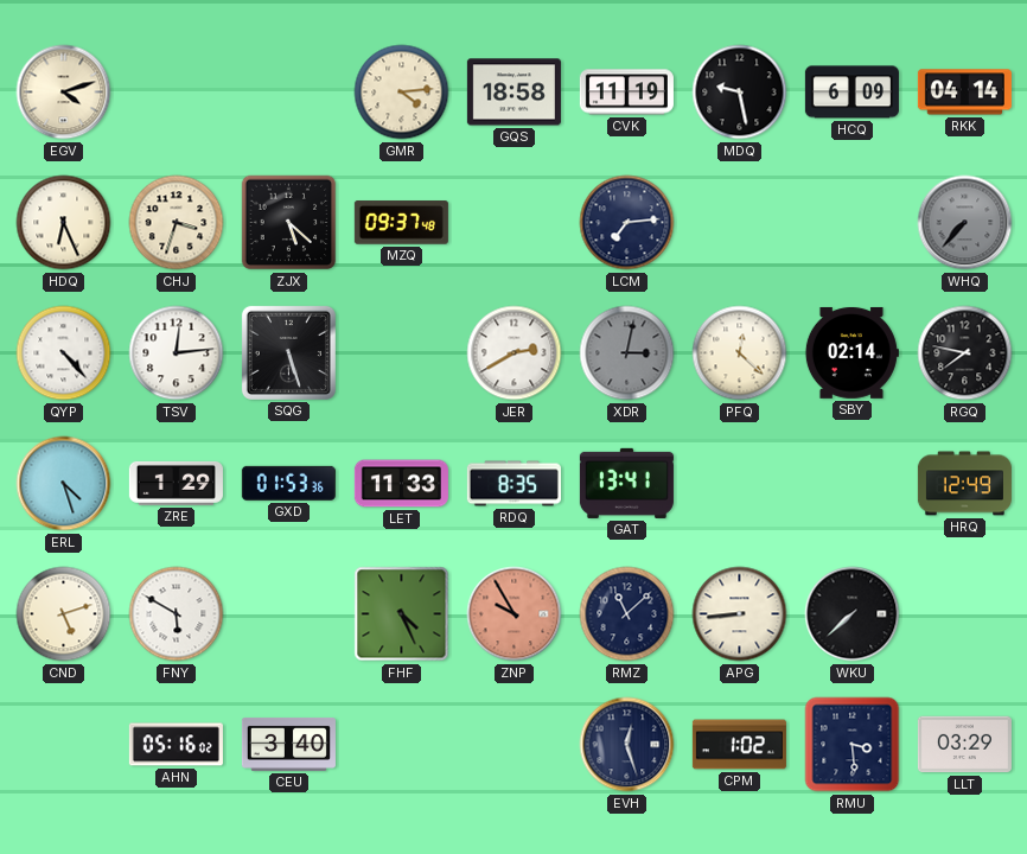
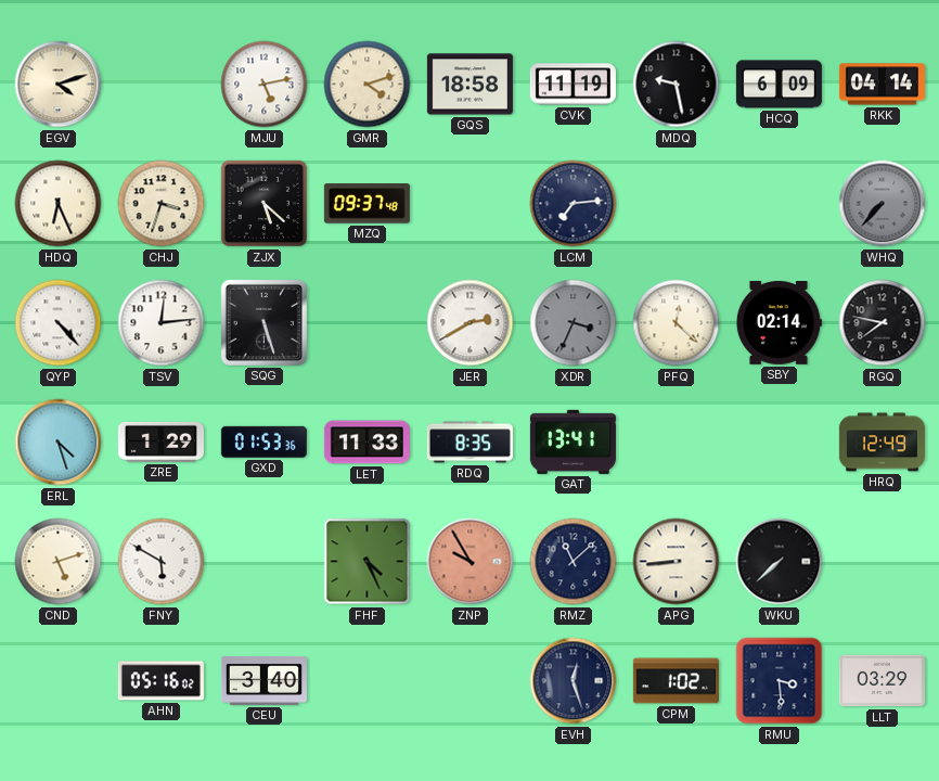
MJU: none -> 5:13
GMR: 4:14 -> 4:12
XDR: 3:02 -> 3:34
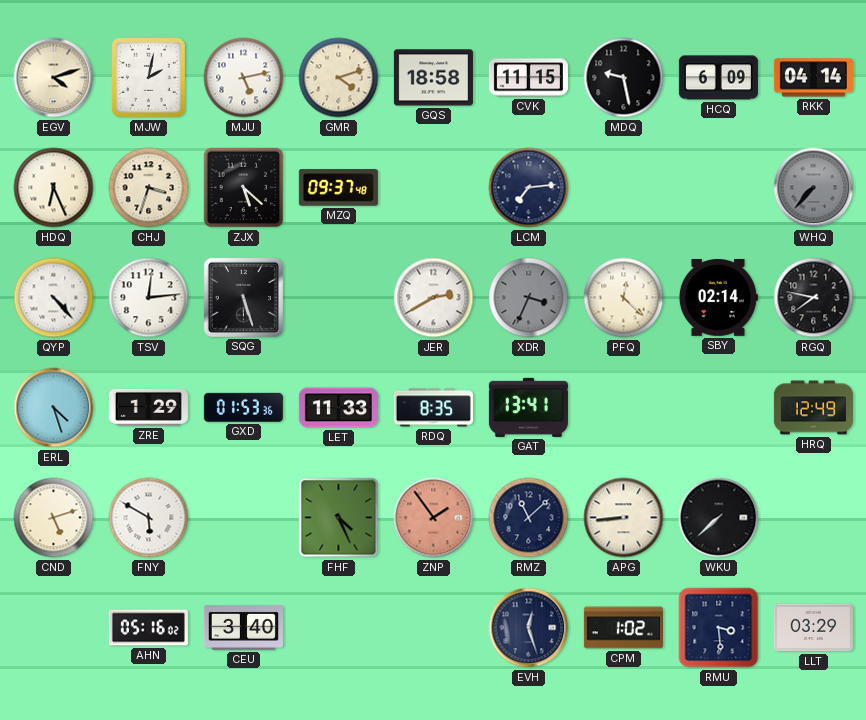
MJW: none -> 2:02
CVK: 11:19 -> 11:15
ZNP: 9:55 -> 1:54
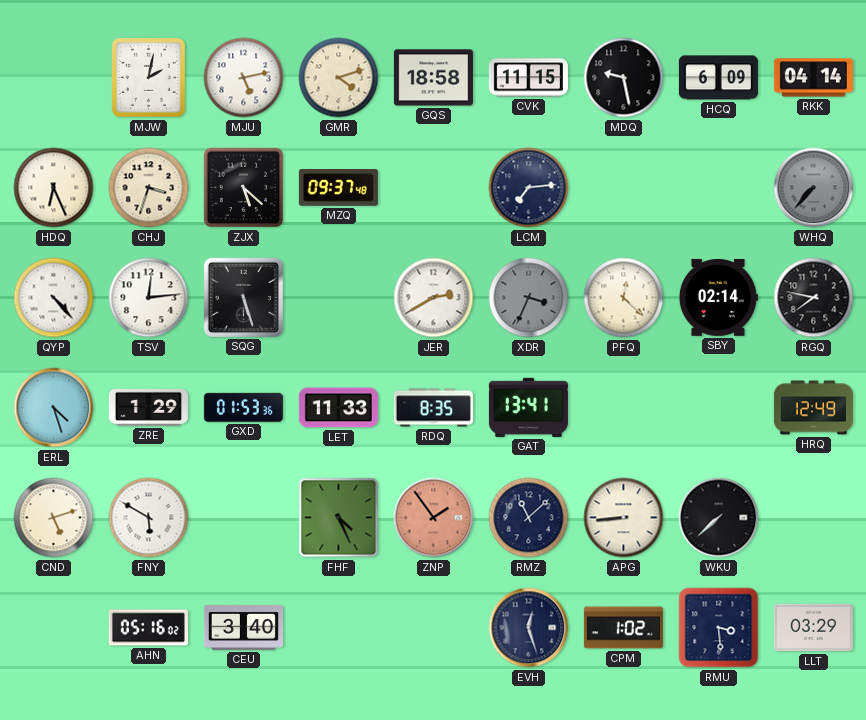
EGV: 4:12 -> none
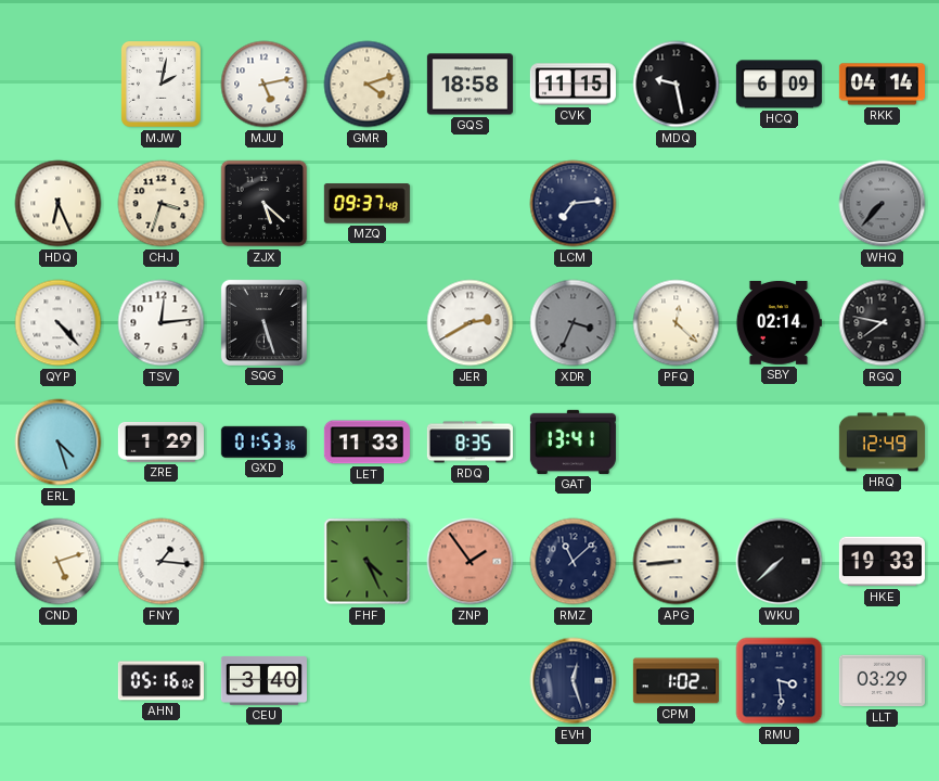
FNY: 5:50 -> 1:16
HKE: none -> 19:33
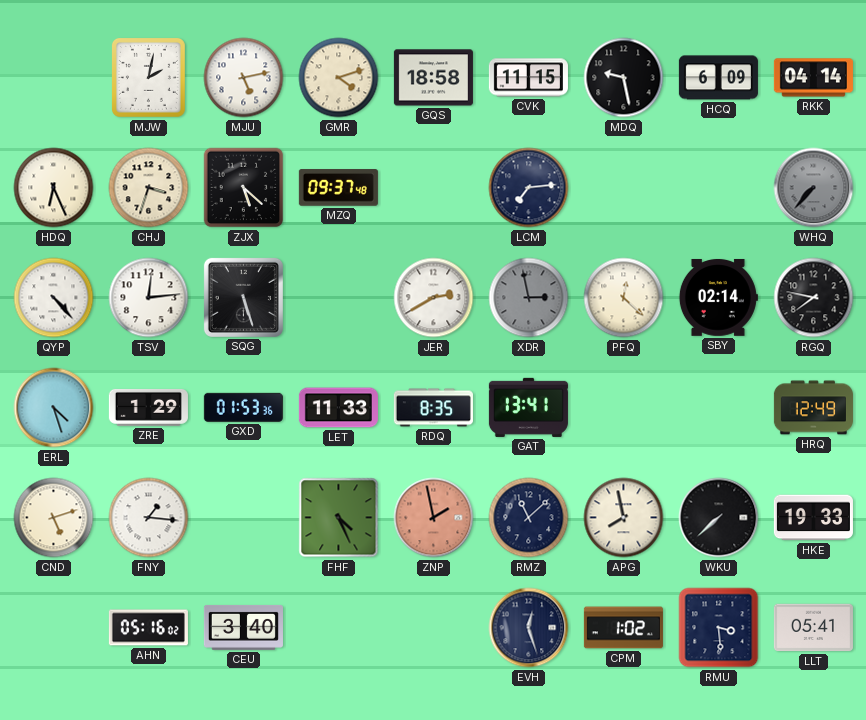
XDR: 3:34 -> 2:58
ZNP: 1:54 -> 1:58
APG: 8:44 -> 7:58
LLT: 03:29 -> 05:41
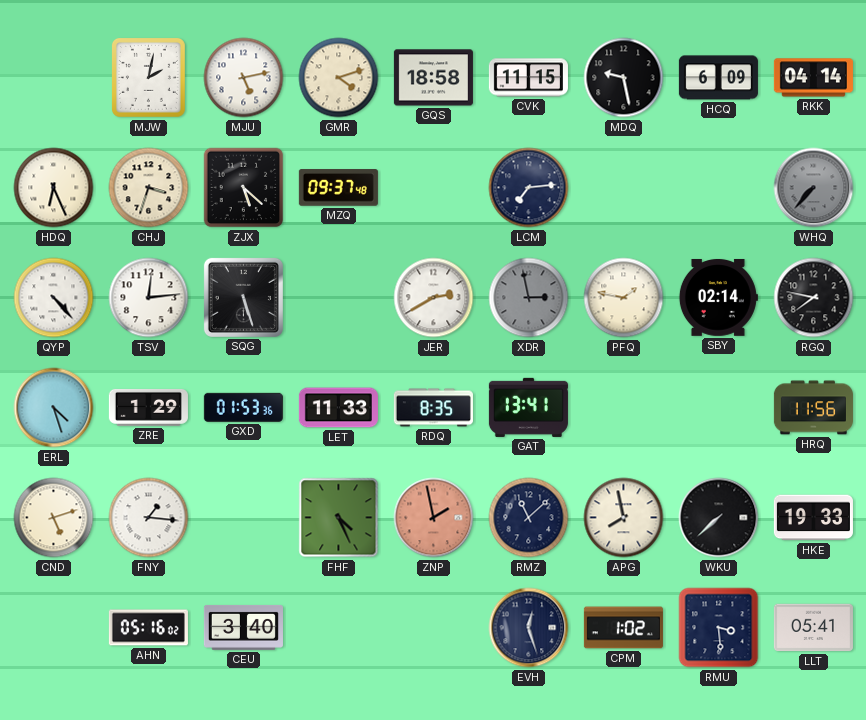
PFQ: 12:22 -> 1:47
HRQ: 12:49 -> 11:56
